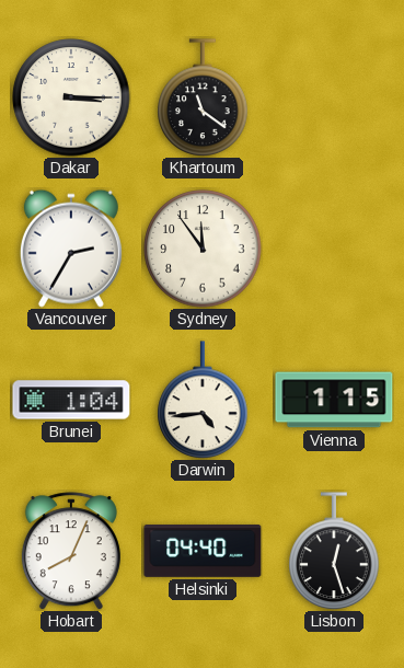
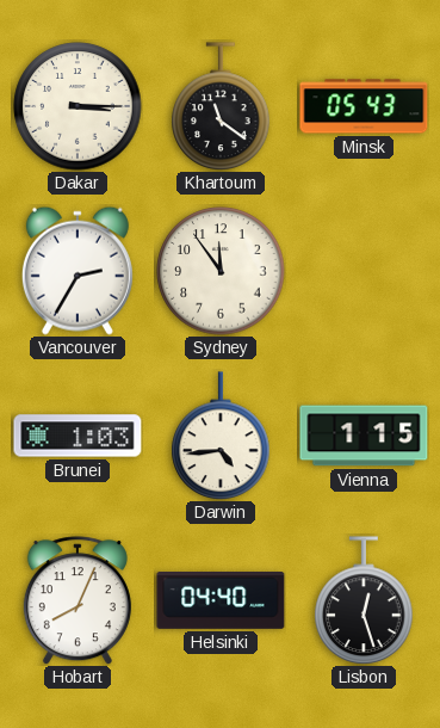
Minsk: none -> 05:43
Brunei: 1:04 -> 1:03
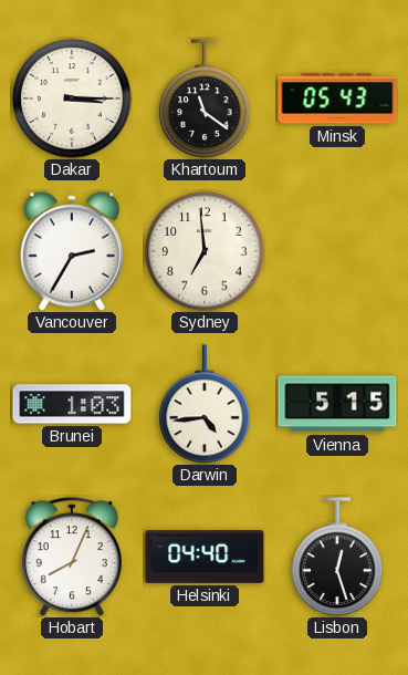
Sydney: 11:54 -> 6:59
Vienna: 1:15 -> 5:15
